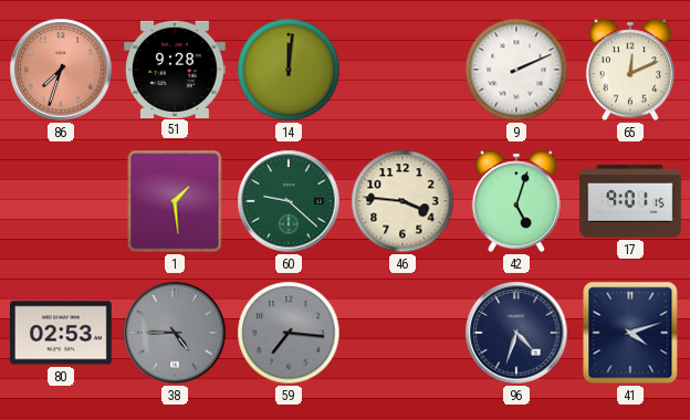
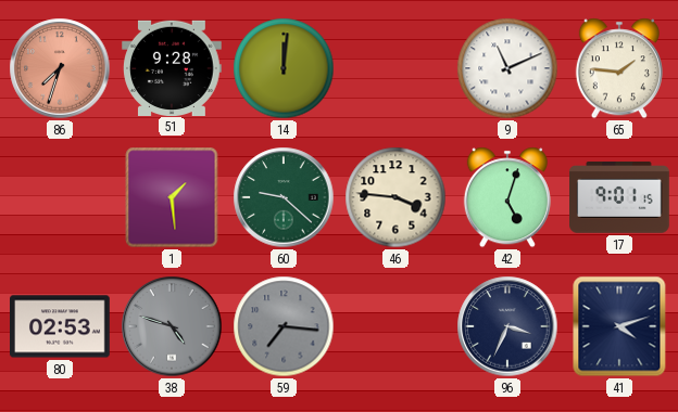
9: 2:11 -> 11:11
65: 12:11 -> 1:46
38: 4:45 -> 4:48
96: 4:33 -> 3:34
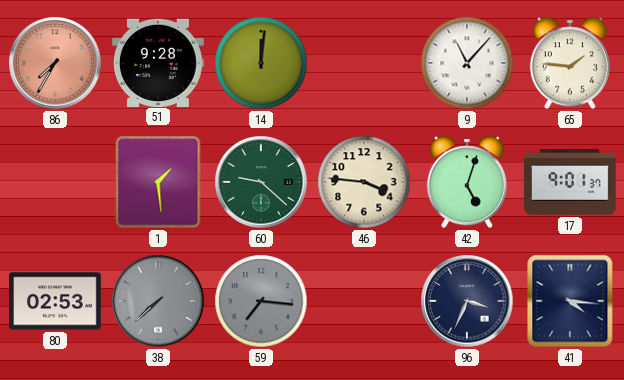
86: 7:33 -> 7:35
9: 11:11 -> 11:07
17: 9:01:15 -> 9:01:37
38: 4:48 -> 7:38
41: 4:12 -> 4:16
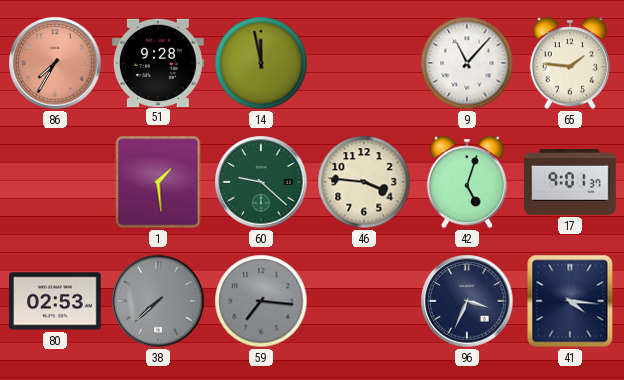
14: 12:01 -> 11:58
